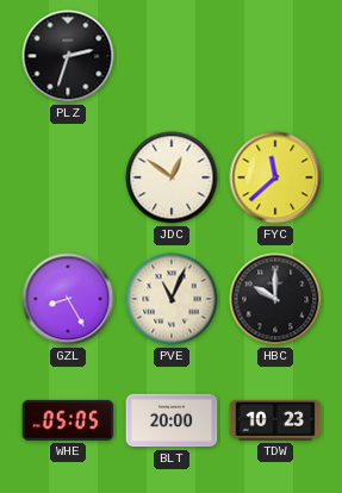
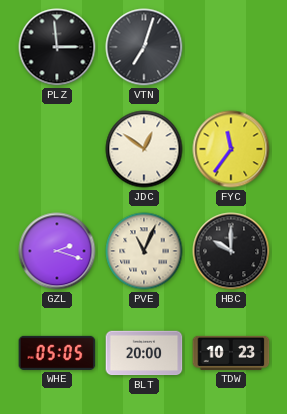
PLZ: 2:33 -> 2:59
VTN: none -> 7:03
FYC: 11:38 -> 11:36
GZL: 8:25 -> 2:18
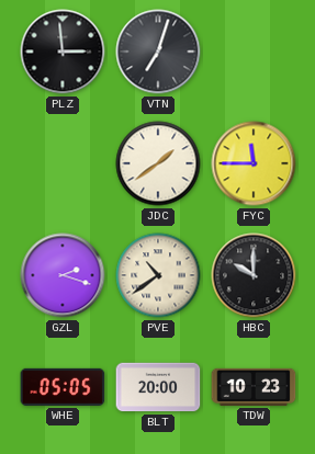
JDC: 12:51 -> 1:39
FYC: 11:36 -> 11:45
PVE: 11:04 -> 10:39
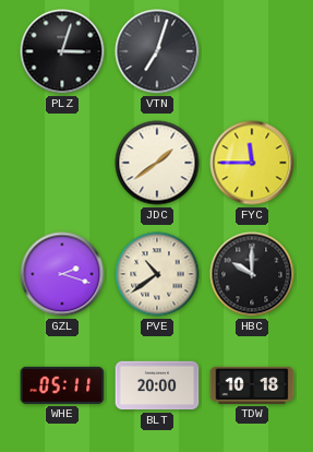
PLZ: 2:59 -> 3:03
WHE: 05:05 -> 05:11
TDW: 10:23 -> 10:18
